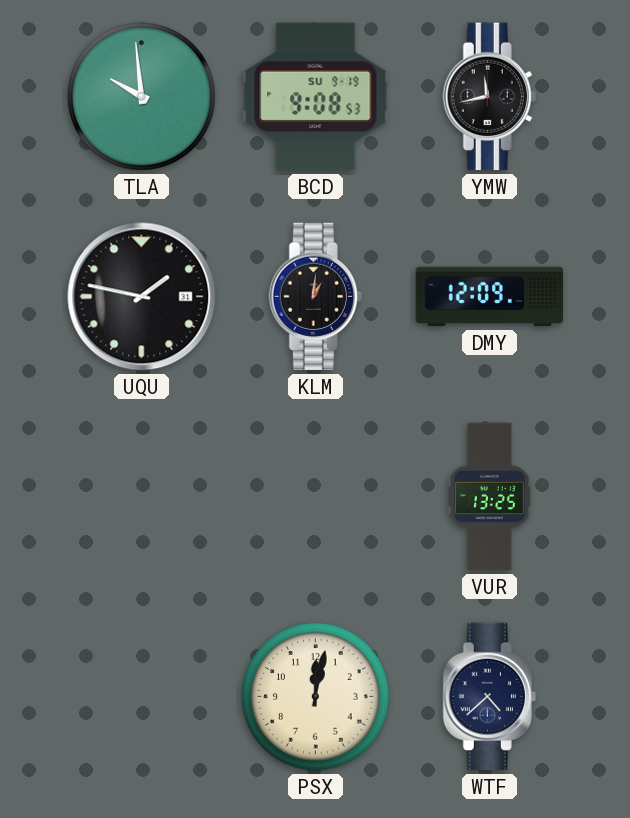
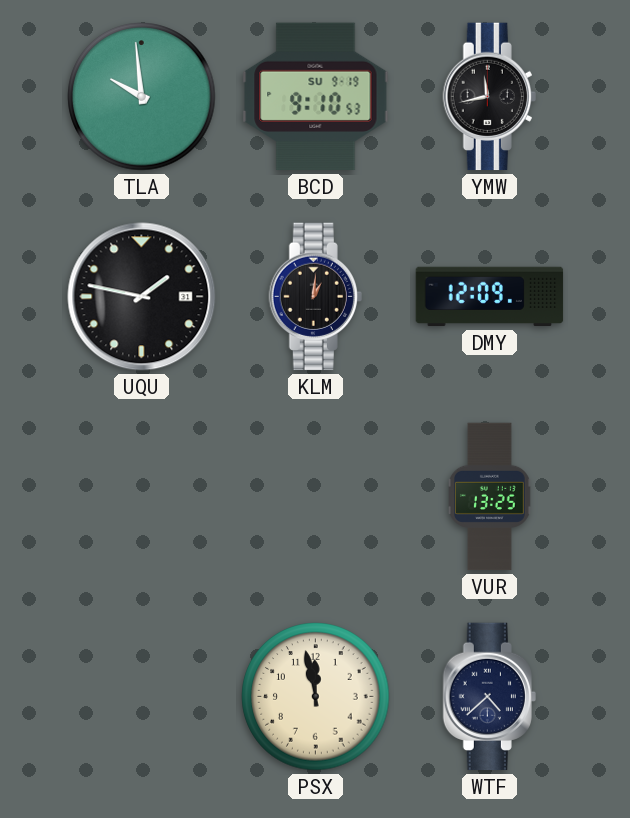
BCD: 9:08 -> 9:10
PSX: 12:02 -> 11:58
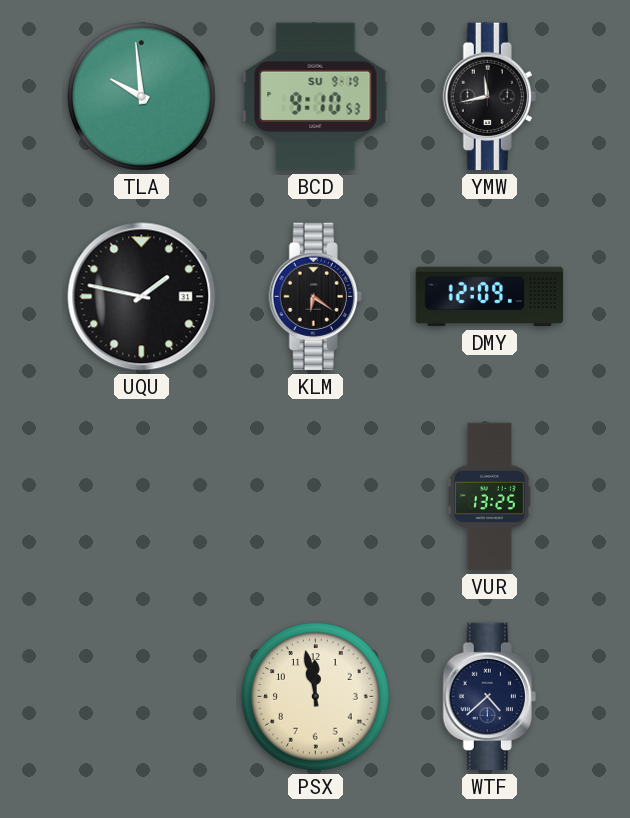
KLM: 1:01 -> 6:21
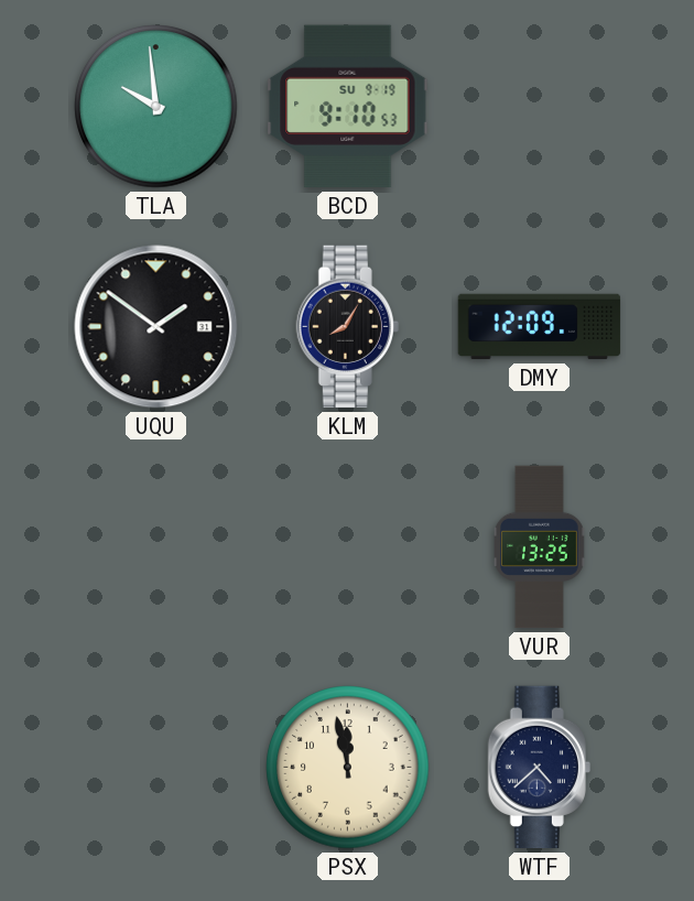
YMW: 11:43 -> none
UQU: 1:47 -> 1:51
KLM: 6:21 -> 8:05
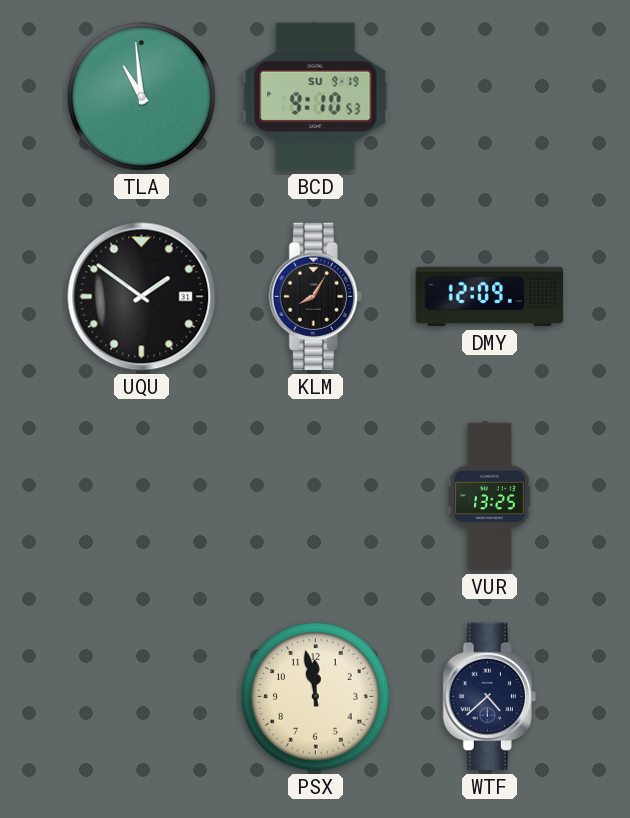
TLA: 9:59 -> 10:59
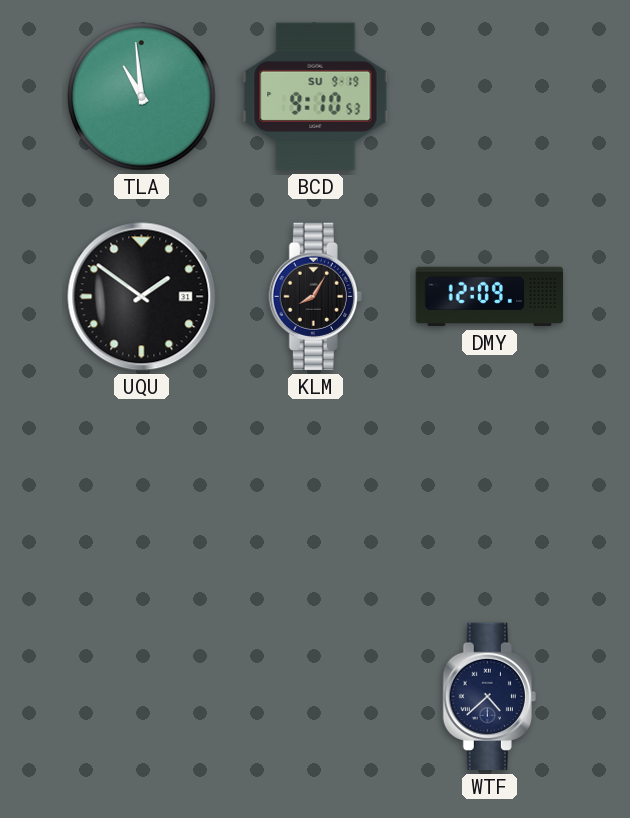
VUR: 13:25 -> none
PSX: 11:58 -> none
